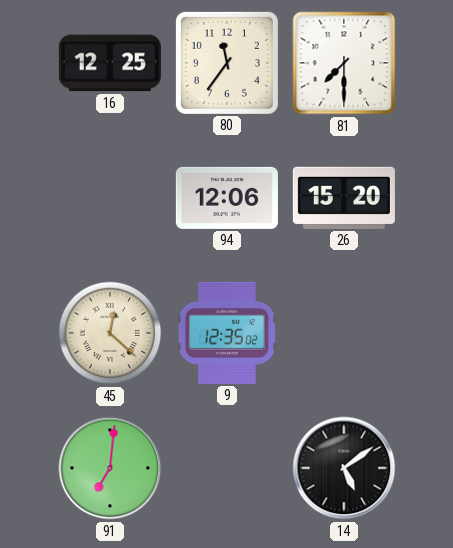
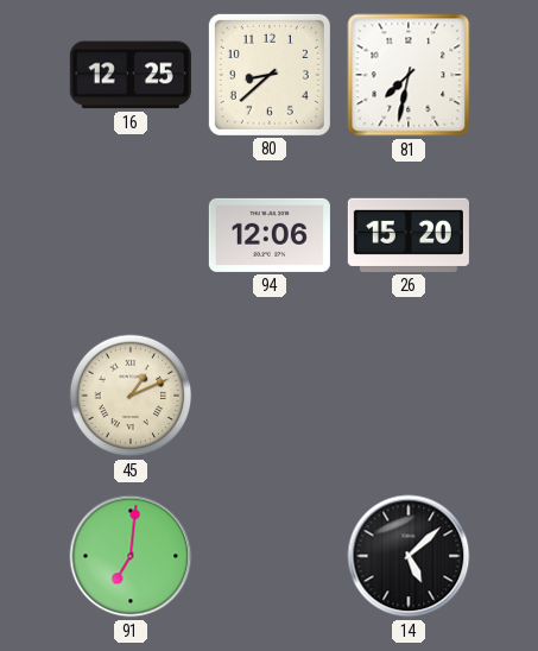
80: 11:36 -> 8:38
81: 7:30 -> 7:32
45: 12:22 -> 1:11
9: 12:35 -> none
14: 5:09 -> 5:08
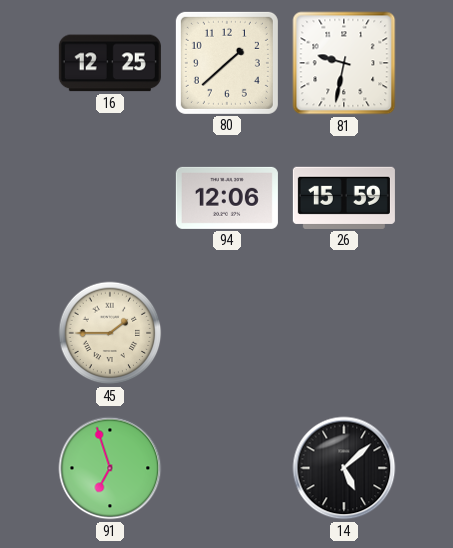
80: 8:38 -> 1:38
81: 7:32 -> 9:32
26: 15:20 -> 15:59
45: 1:11 -> 1:45
91: 7:01 -> 6:57
